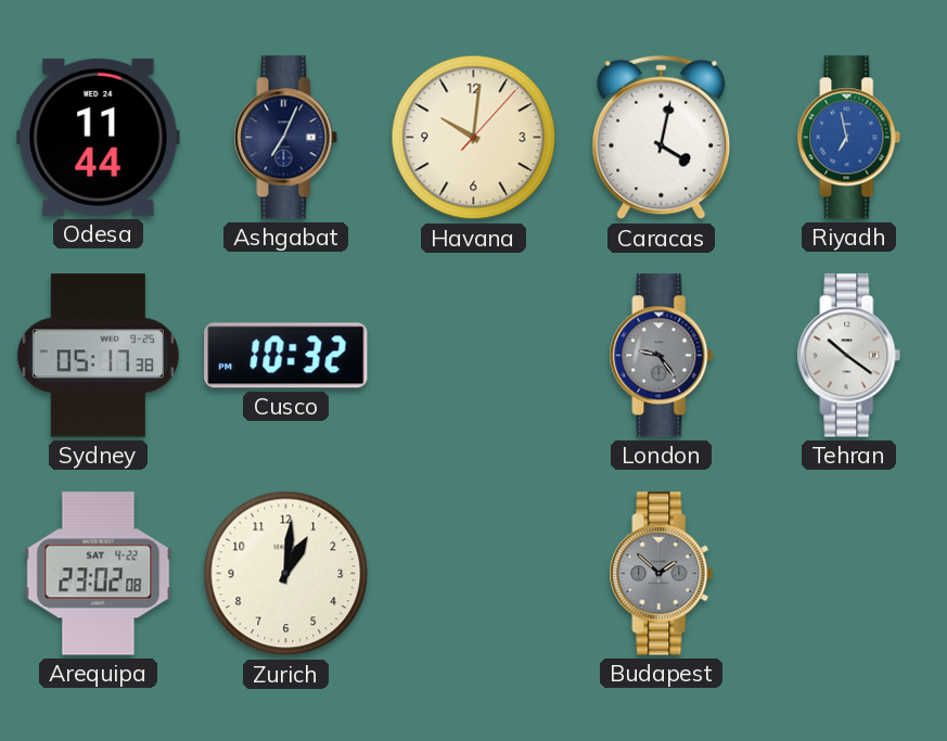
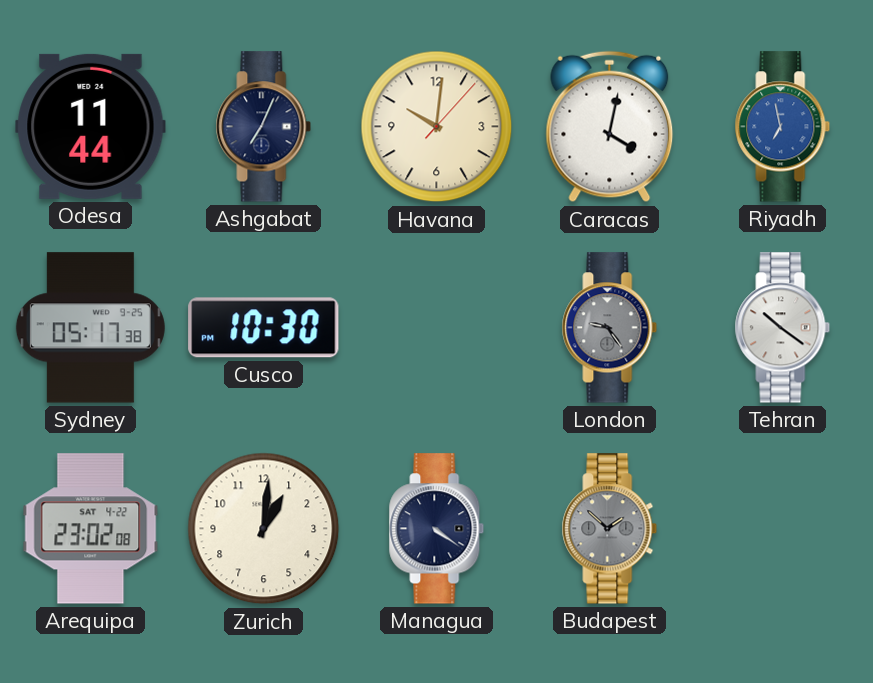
Cusco: 10:32 -> 10:30
Managua: none -> 4:21
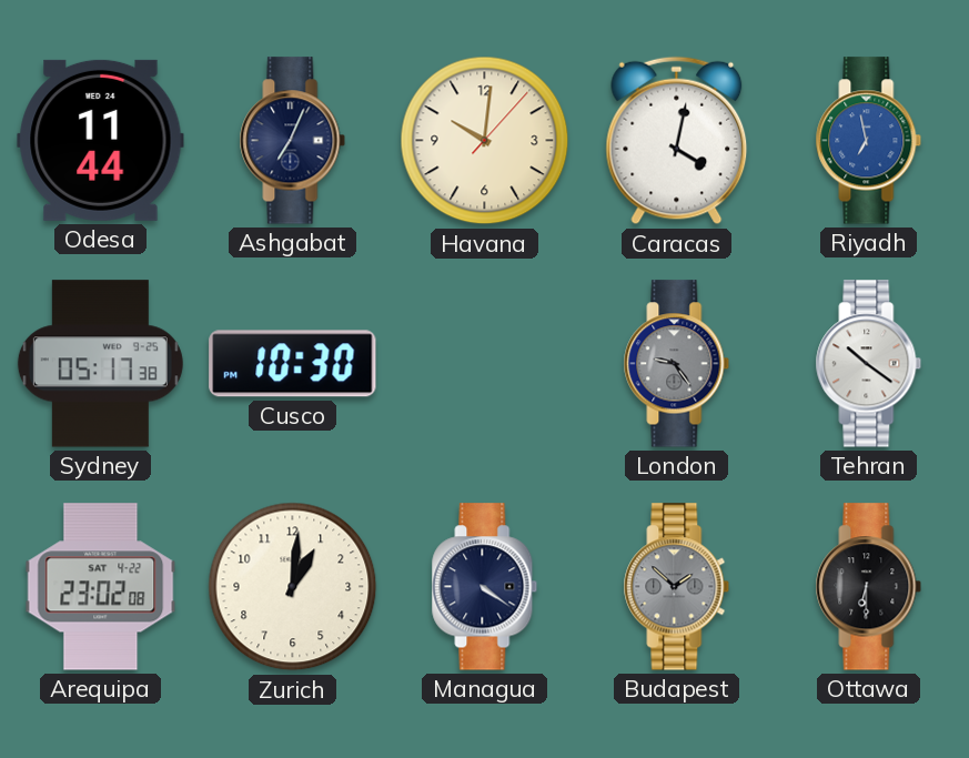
Ottawa: none -> 6:30
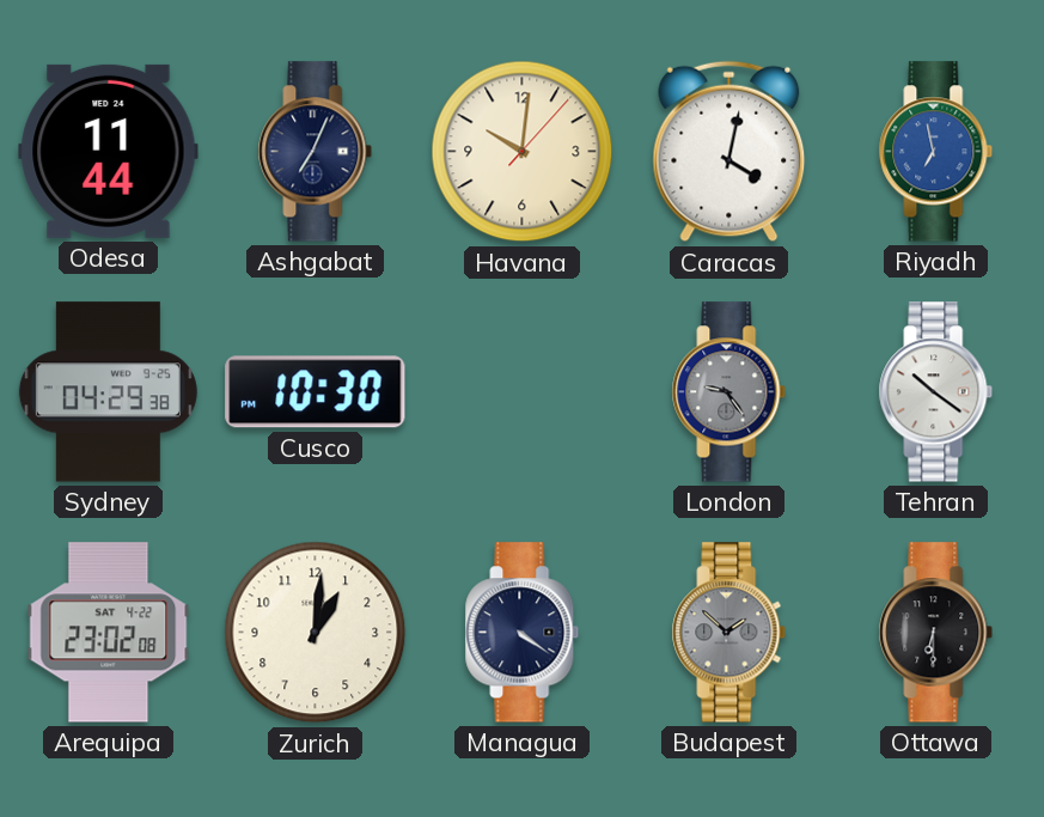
Sydney: 05:17 -> 04:29
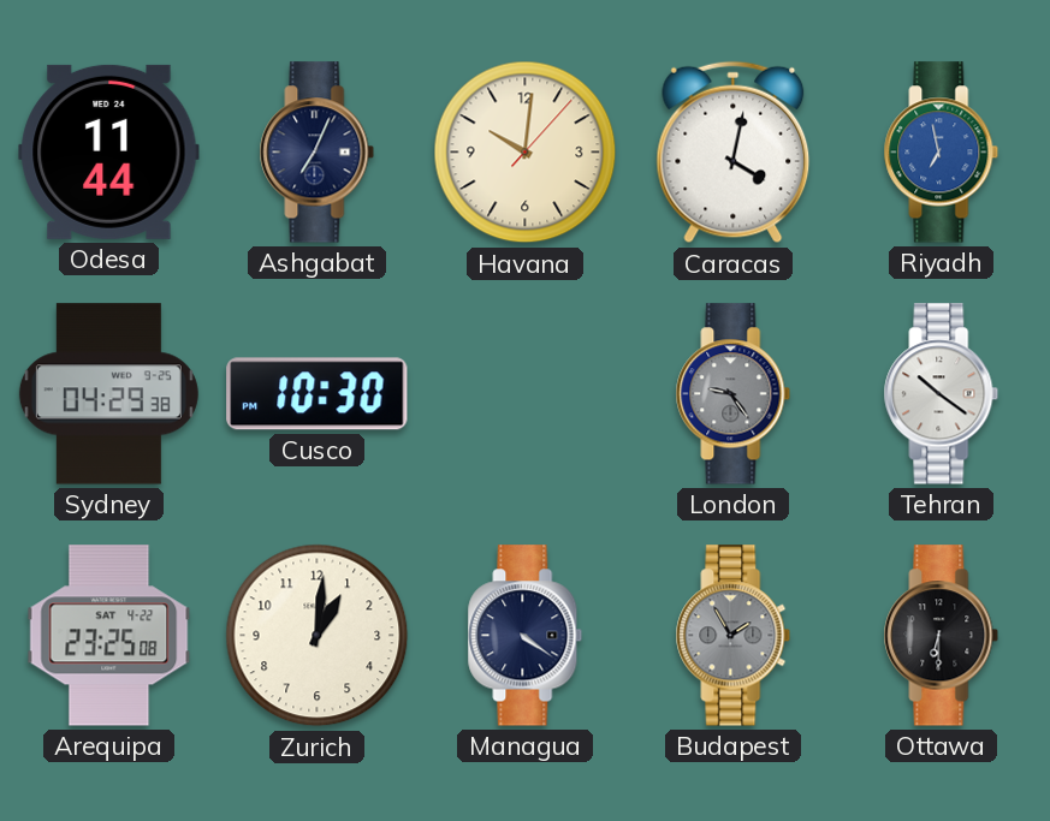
Arequipa: 23:02 -> 23:25
Budapest: 1:52 -> 1:55
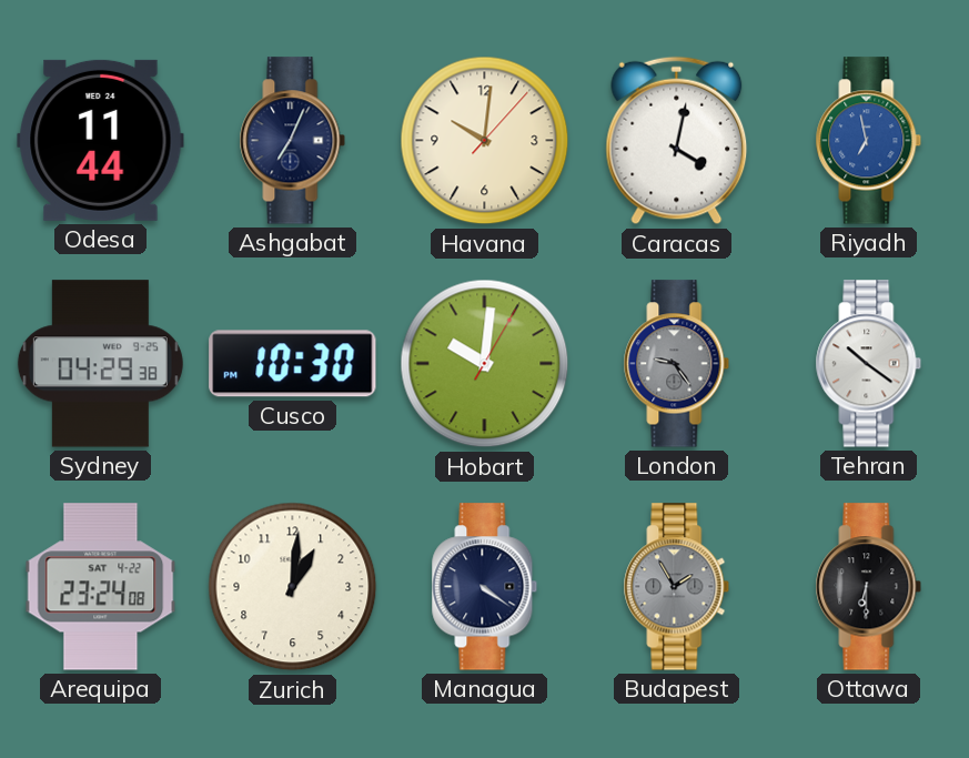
Hobart: none -> 10:01
Arequipa: 23:25 -> 23:24
